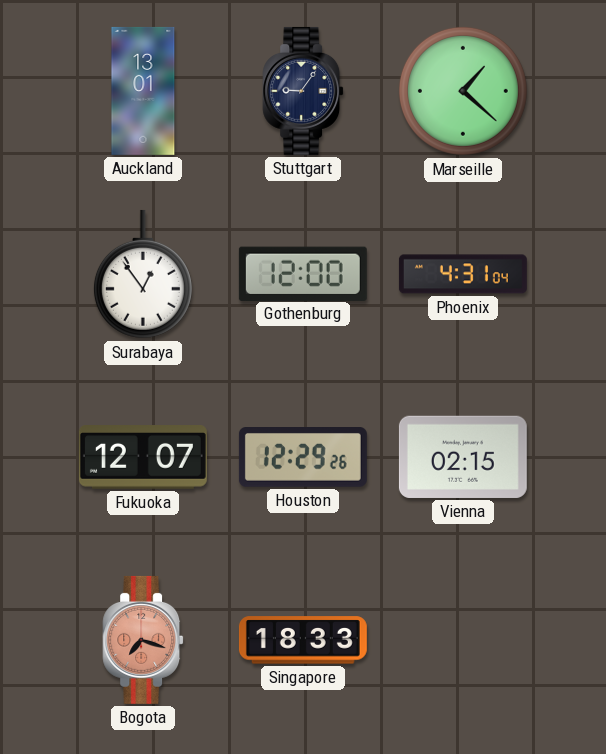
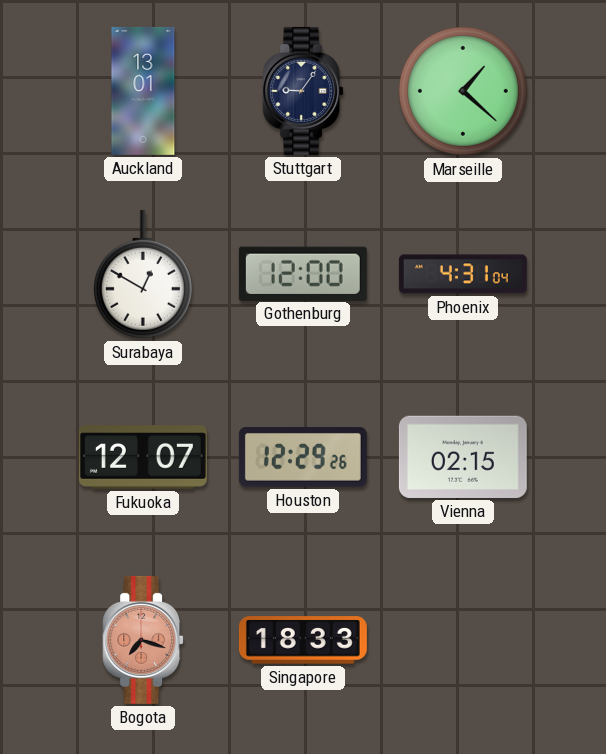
Surabaya: 12:54 -> 12:50
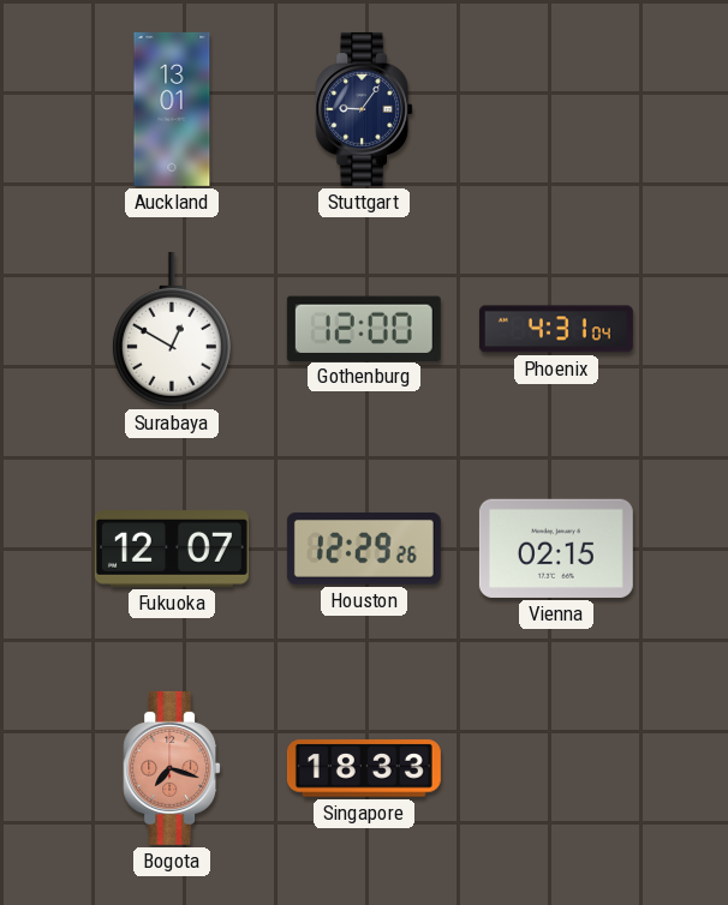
Marseille: 1:22 -> none
